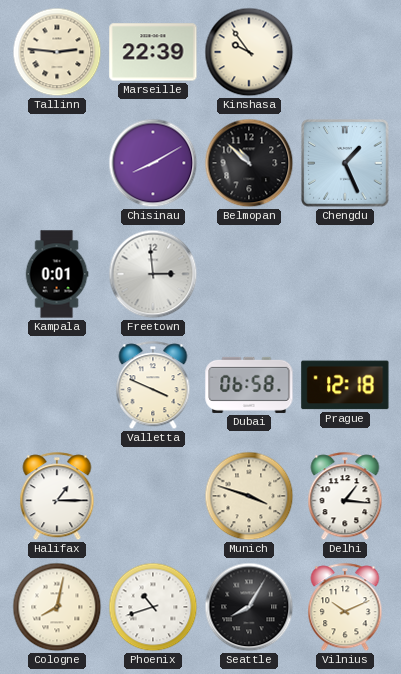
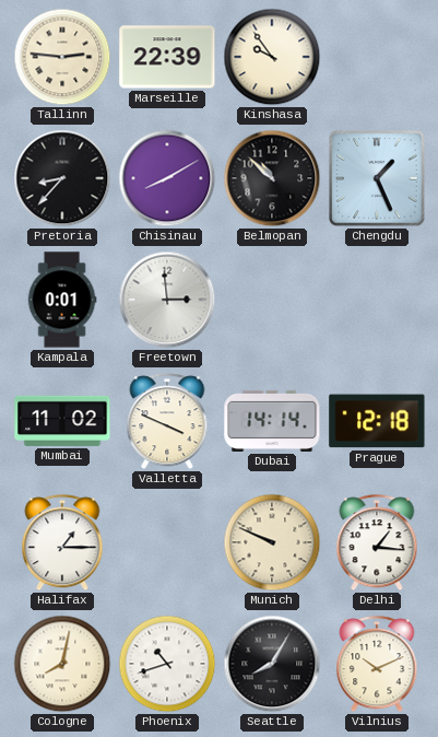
Pretoria: none -> 8:37
Mumbai: none -> 11:02
Dubai: 06:58 -> 14:14
Munich: 3:48 -> 9:49
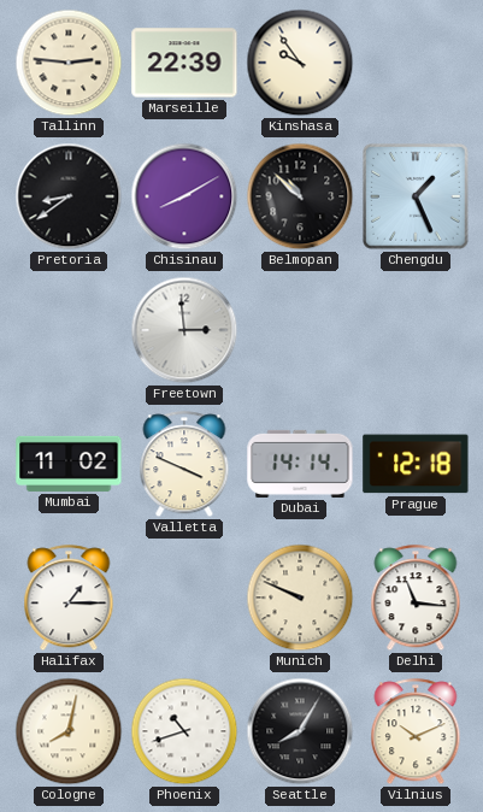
Pretoria: 8:37 -> 8:39
Kampala: 0:01 -> none
Delhi: 1:16 -> 11:16
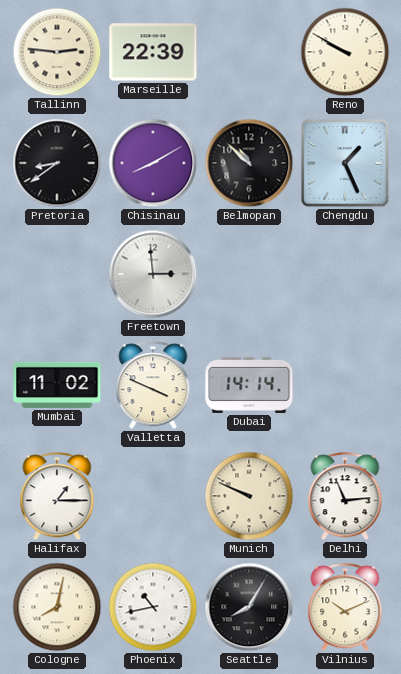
Kinshasa: 9:54 -> none
Reno: none -> 9:50
Prague: 12:18 -> none
Delhi: 11:16 -> 11:14
Phoenix: 10:42 -> 10:43
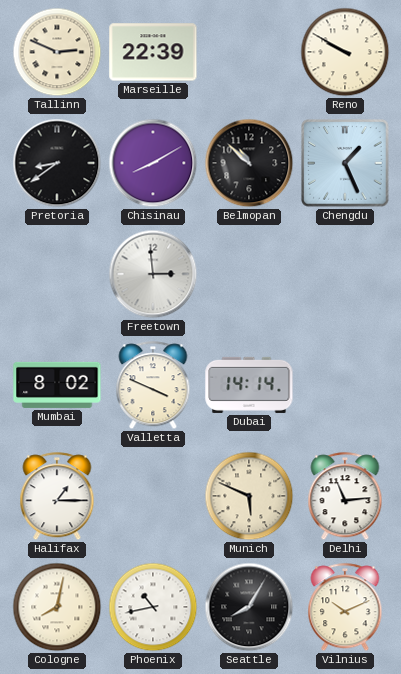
Tallinn: 2:46 -> 2:49
Mumbai: 11:02 -> 8:02
Munich: 9:49 -> 5:49
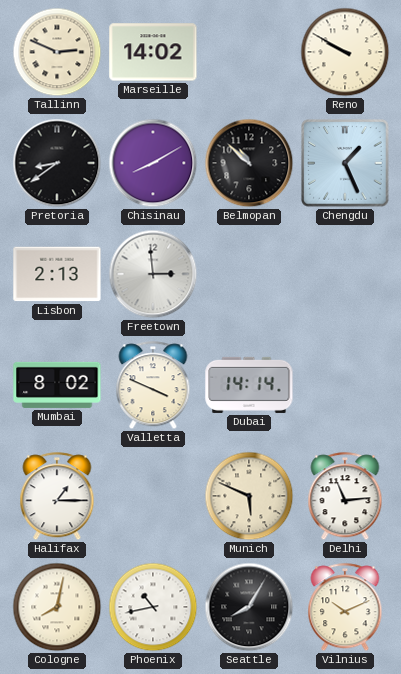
Marseille: 22:39 -> 14:02
Lisbon: none -> 2:13
